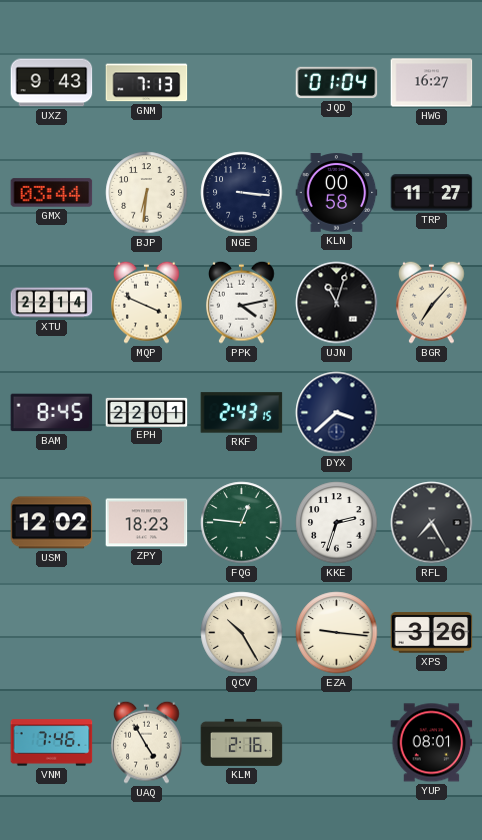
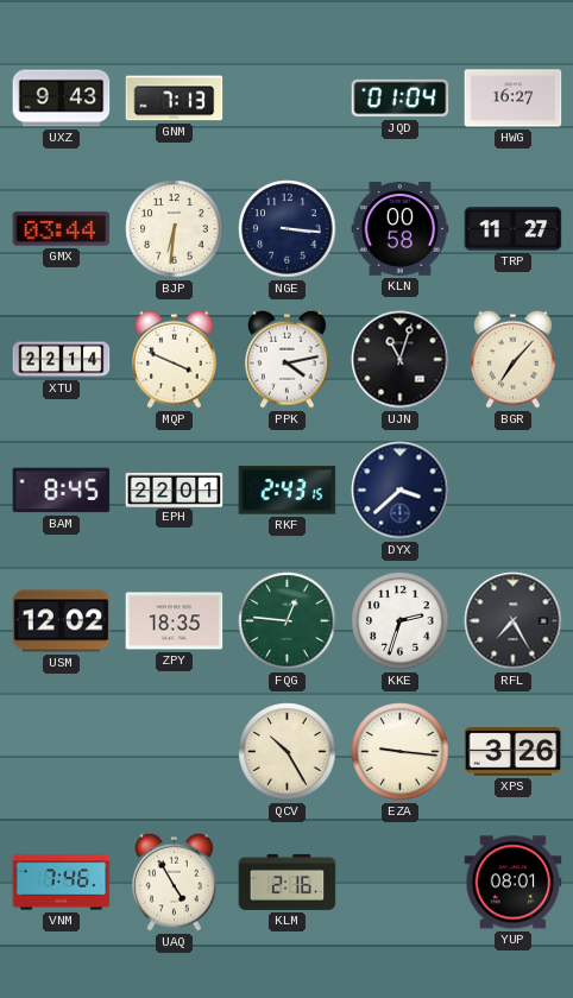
ZPY: 18:23 -> 18:35
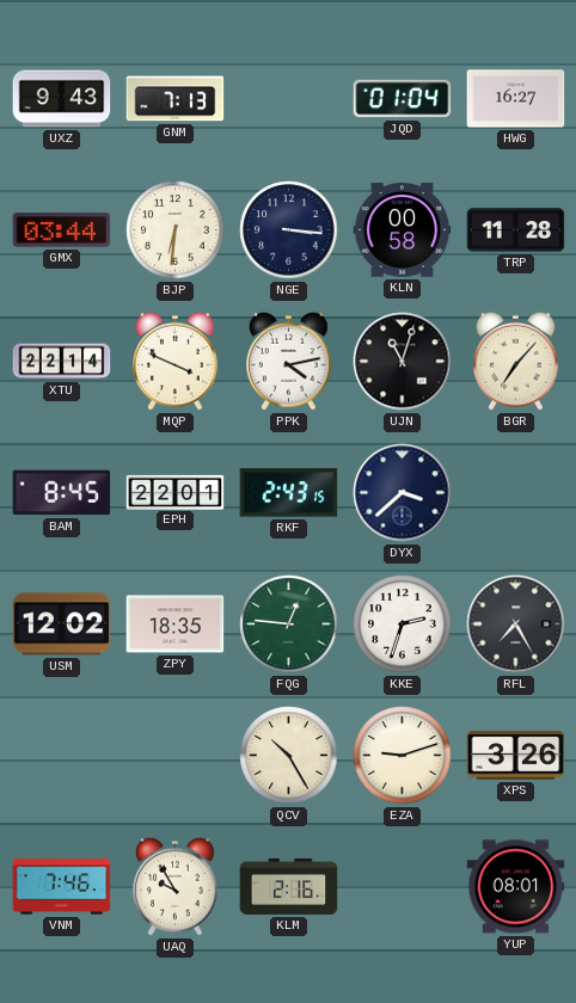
TRP: 11:27 -> 11:28
EZA: 9:16 -> 9:12
UAQ: 4:55 -> 9:55
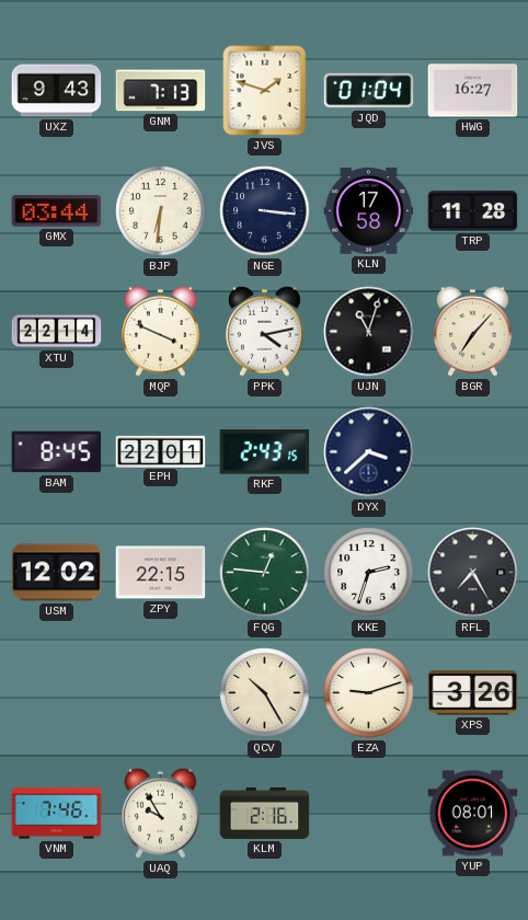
JVS: none -> 1:48
KLN: 00:58 -> 17:58
ZPY: 18:35 -> 22:15
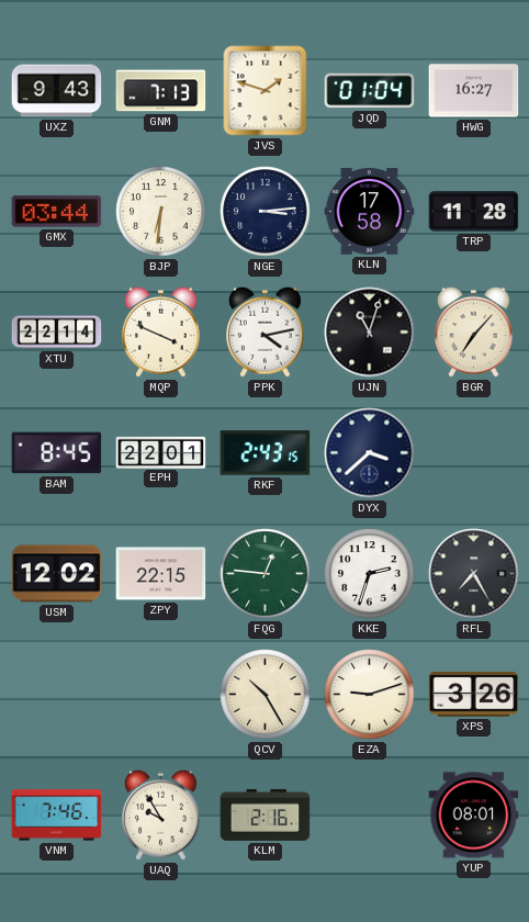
NGE: 3:16 -> 3:14
